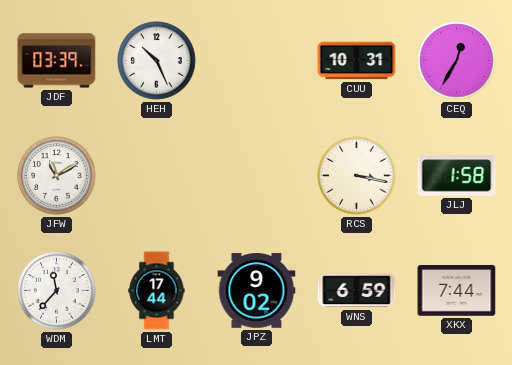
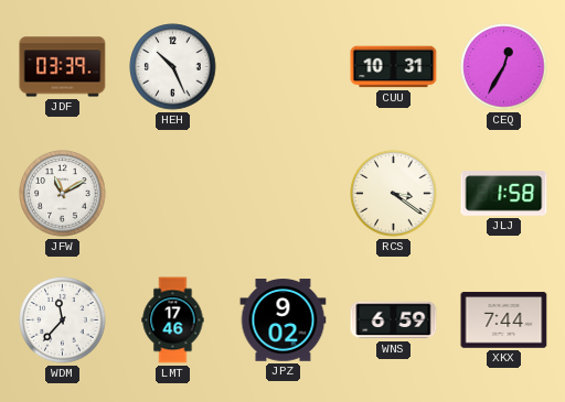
RCS: 3:17 -> 3:21
LMT: 17:44 -> 17:46
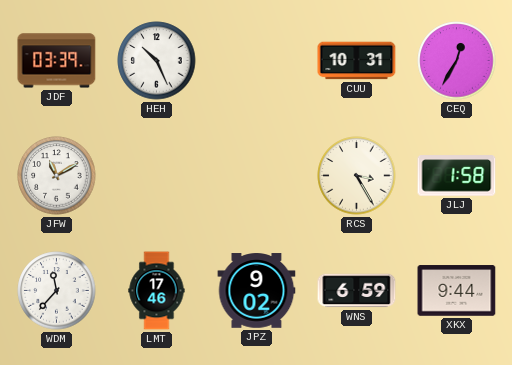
RCS: 3:21 -> 3:25
XKX: 7:44 -> 9:44
